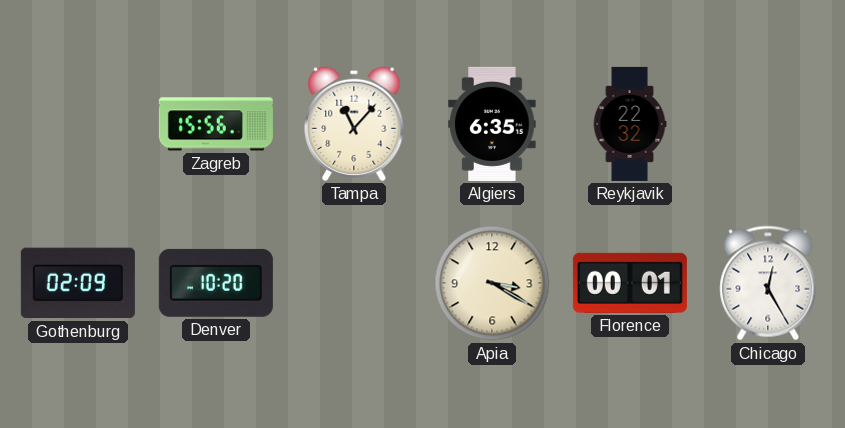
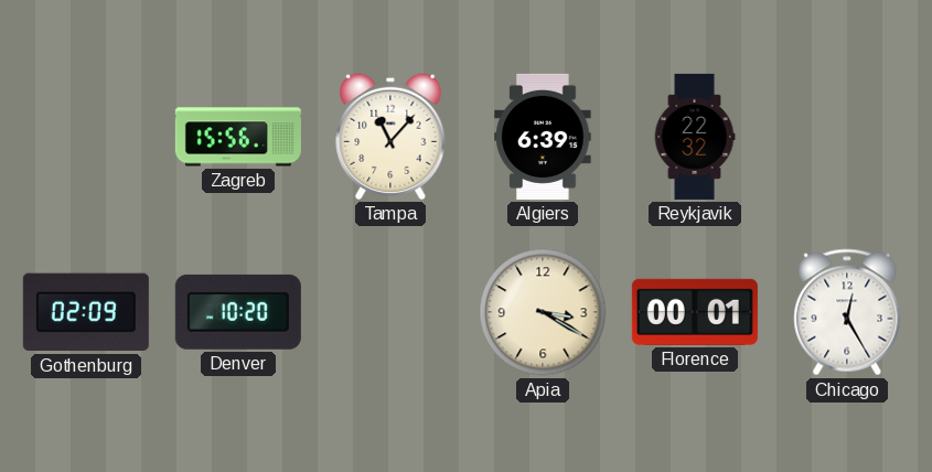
Algiers: 6:35 -> 6:39
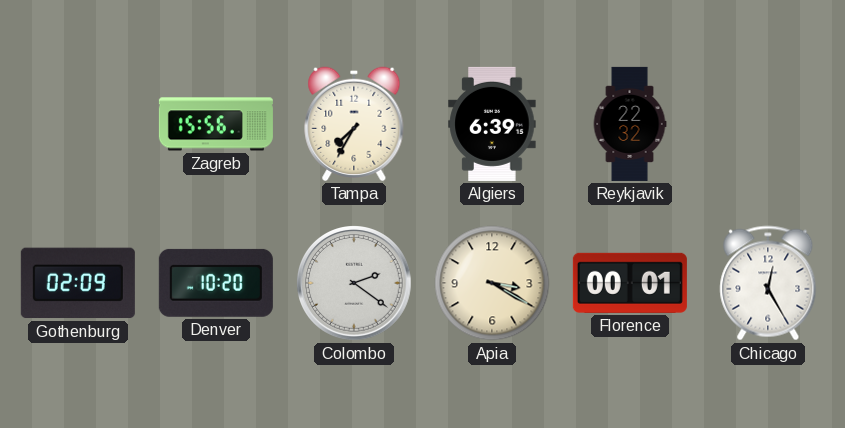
Tampa: 11:07 -> 7:35
Colombo: none -> 2:21
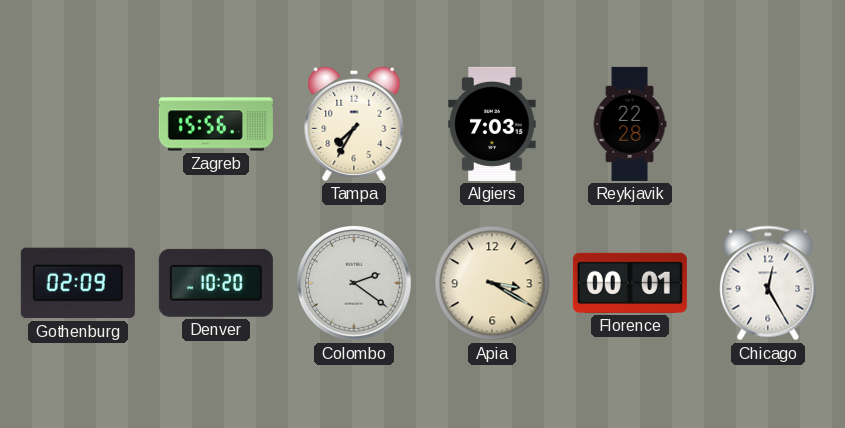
Algiers: 6:39 -> 7:03
Reykjavik: 22:32 -> 22:28
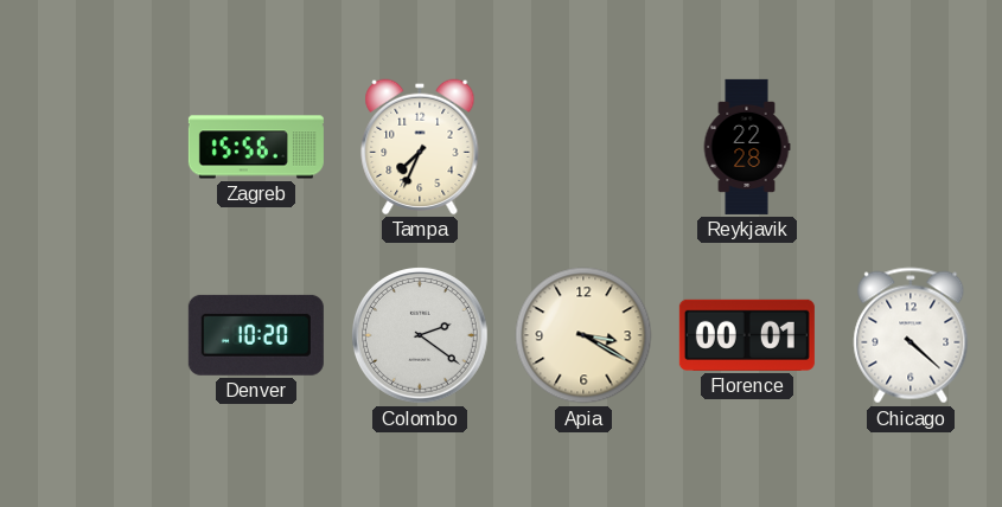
Tampa: 7:35 -> 7:34
Algiers: 7:03 -> none
Gothenburg: 02:09 -> none
Chicago: 12:25 -> 4:22
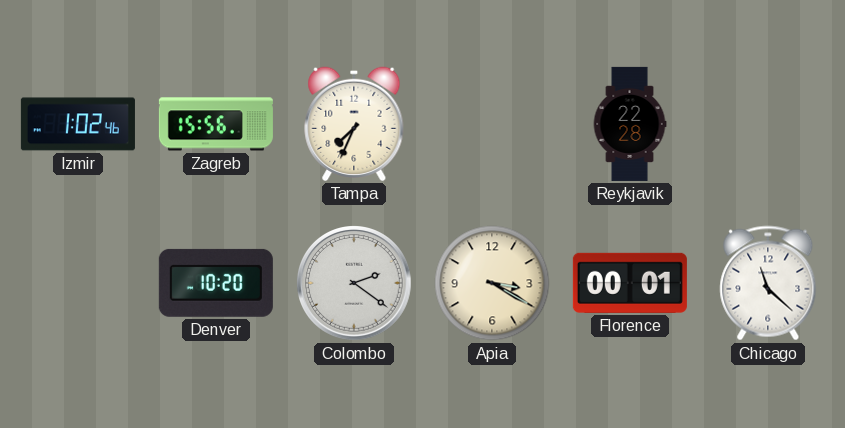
Izmir: none -> 1:02
Chicago: 4:22 -> 11:22
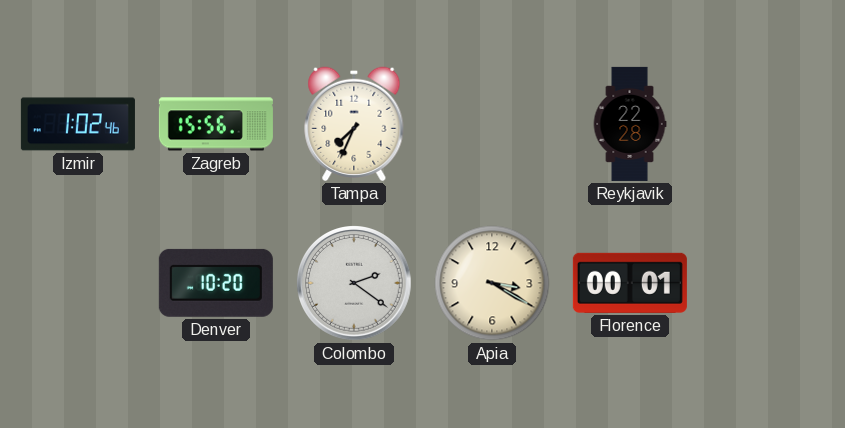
Chicago: 11:22 -> none
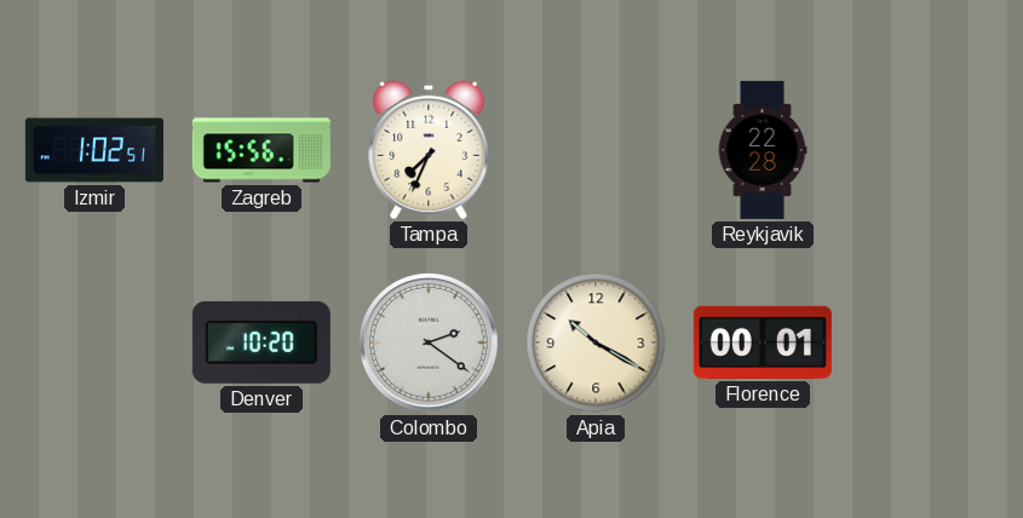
Izmir: 1:02:46 -> 1:02:51
Apia: 3:20 -> 10:20
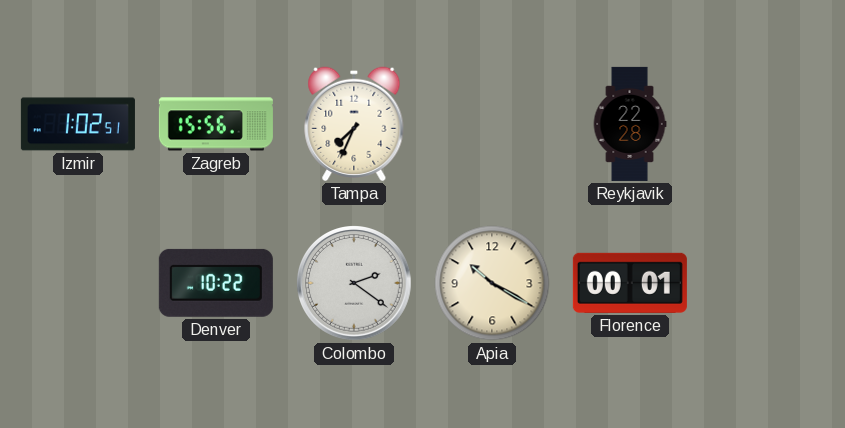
Denver: 10:20 -> 10:22
